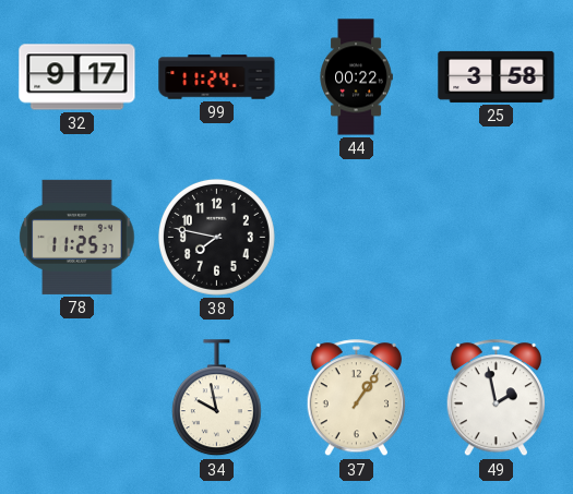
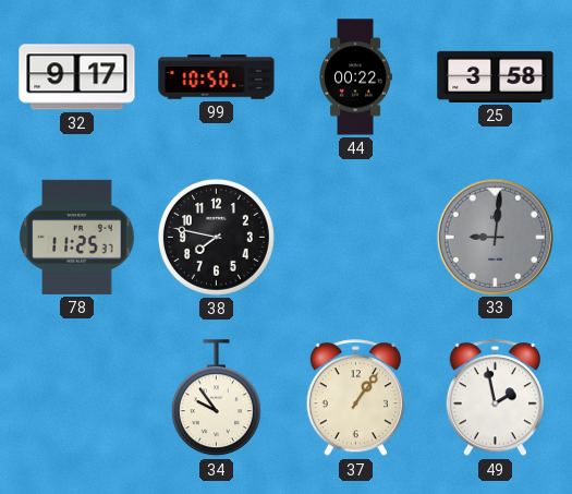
99: 11:24 -> 10:50
33: none -> 9:01
34: 9:58 -> 9:54
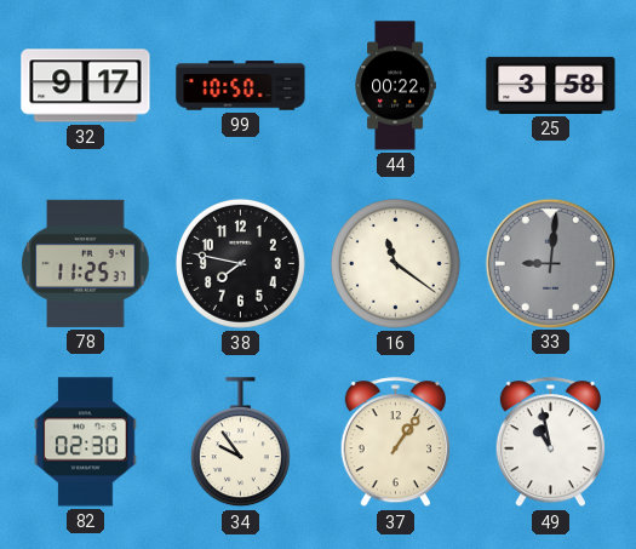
16: none -> 11:21
82: none -> 02:30
49: 1:58 -> 10:58
